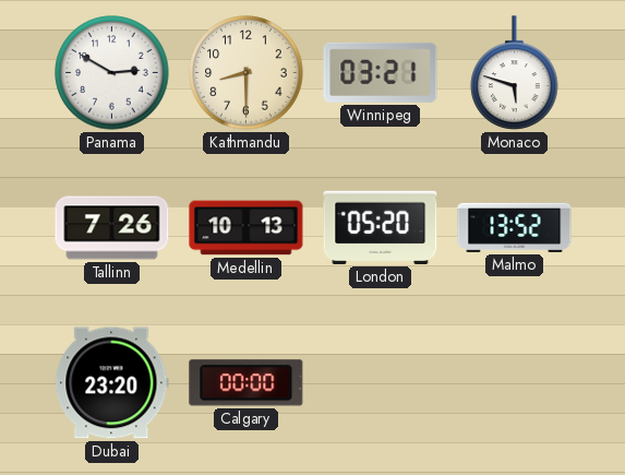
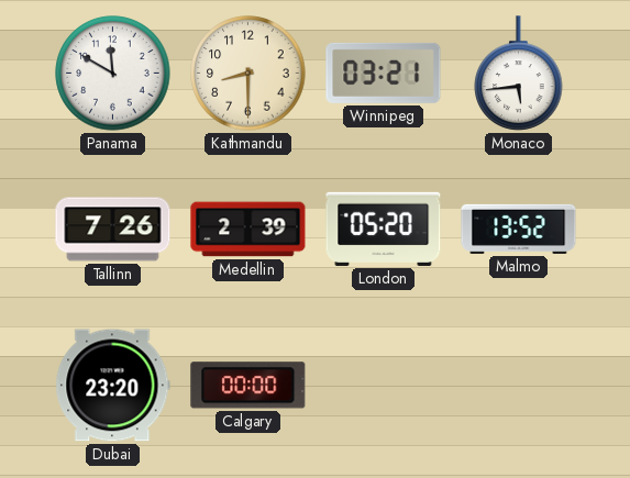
Panama: 2:50 -> 11:50
Monaco: 5:48 -> 5:44
Medellin: 10:13 -> 2:39
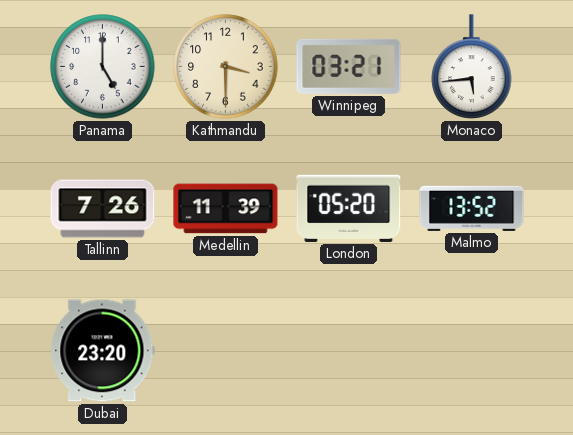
Panama: 11:50 -> 5:00
Kathmandu: 8:30 -> 3:30
Medellin: 2:39 -> 11:39
Calgary: 00:00 -> none
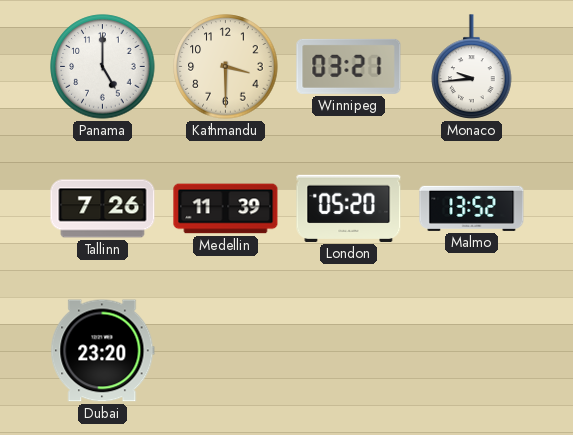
Monaco: 5:44 -> 9:44
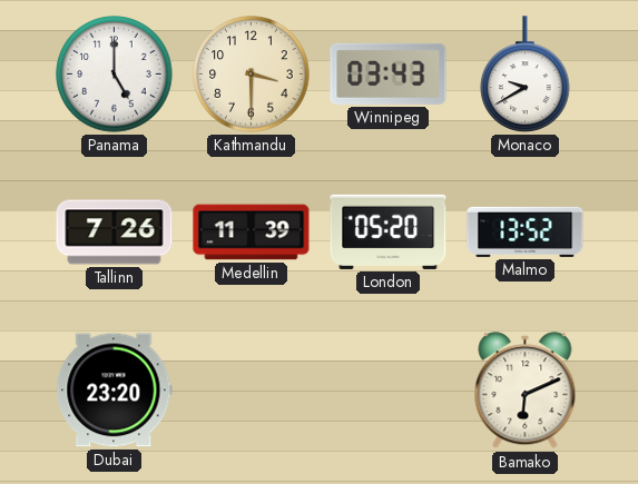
Winnipeg: 03:21 -> 03:43
Monaco: 9:44 -> 9:40
Bamako: none -> 6:11
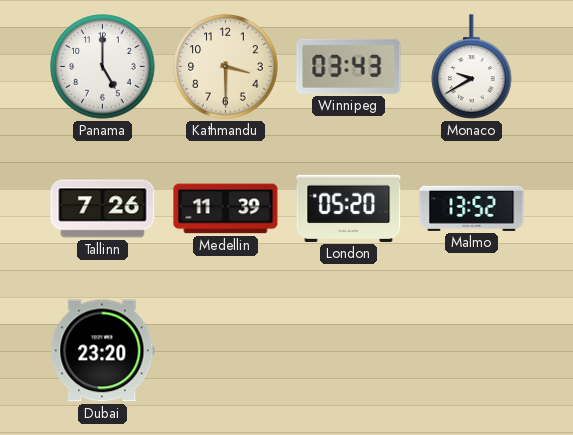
Bamako: 6:11 -> none
